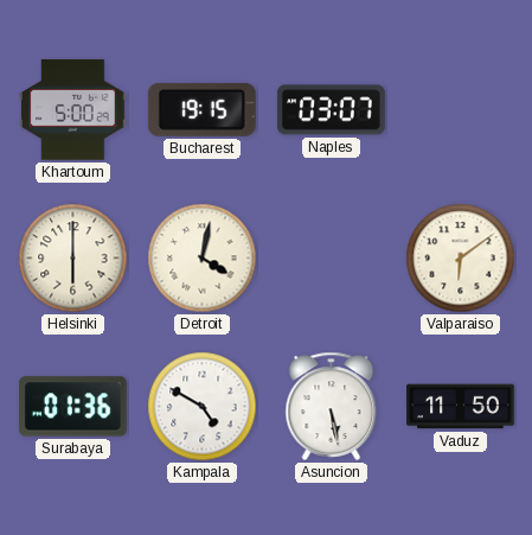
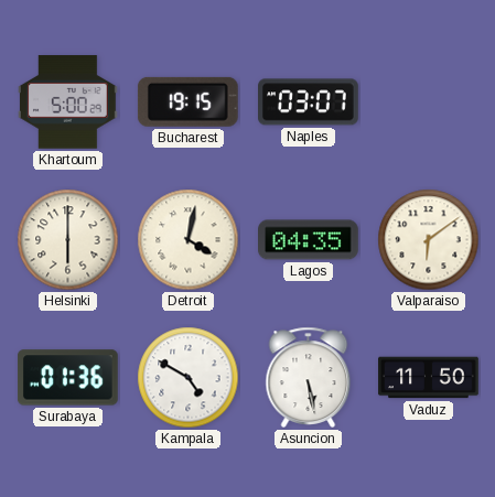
Lagos: none -> 04:35
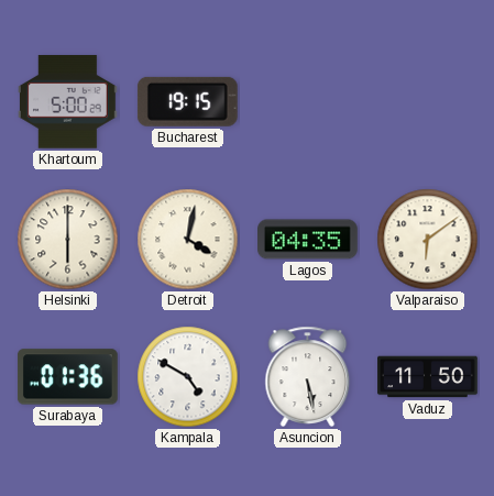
Naples: 03:07 -> none
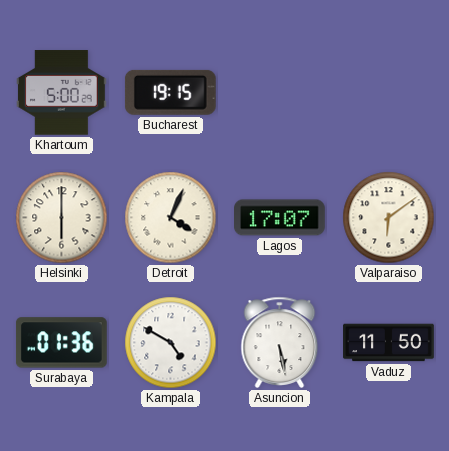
Detroit: 4:02 -> 4:04
Lagos: 04:35 -> 17:07
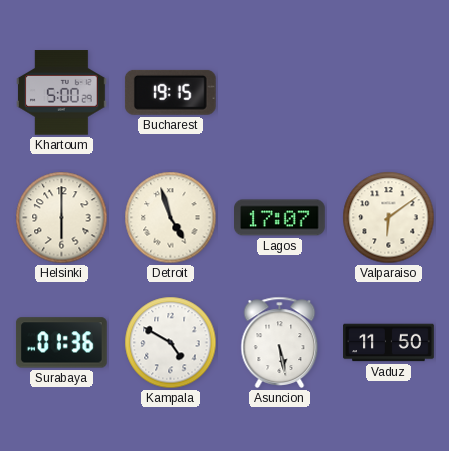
Detroit: 4:04 -> 4:57
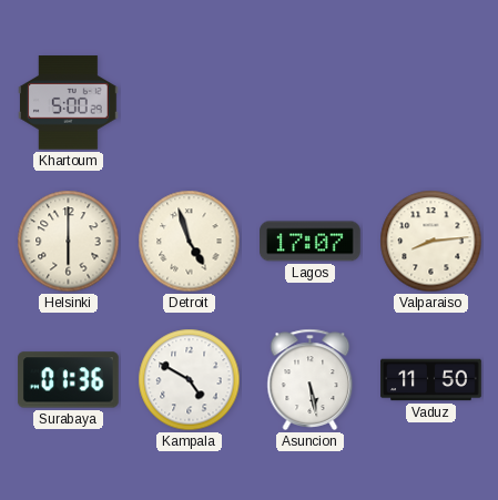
Bucharest: 19:15 -> none
Valparaiso: 6:09 -> 8:14
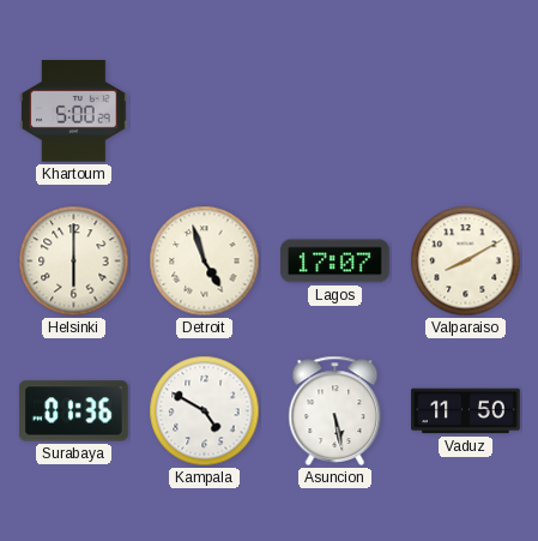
Valparaiso: 8:14 -> 8:10
